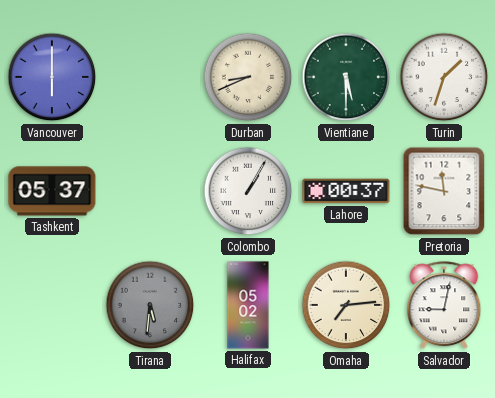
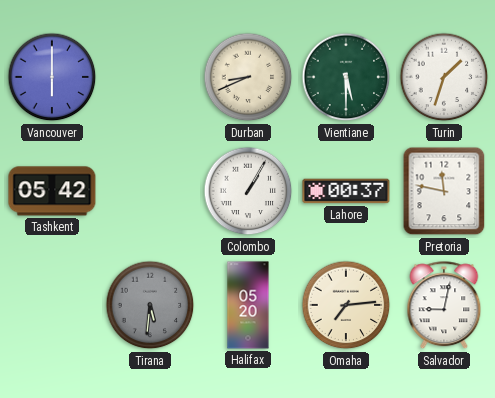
Tashkent: 05:37 -> 05:42
Halifax: 05:02 -> 05:20
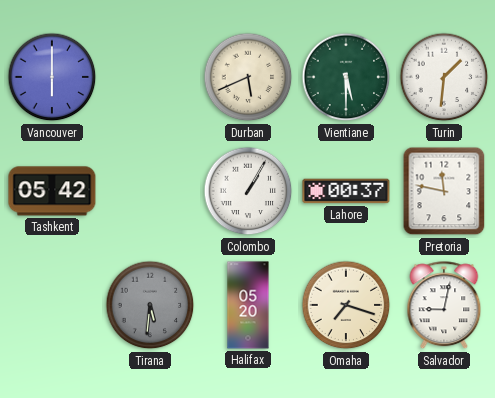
Durban: 8:41 -> 5:41
Turin: 1:33 -> 1:31
Omaha: 7:14 -> 7:18
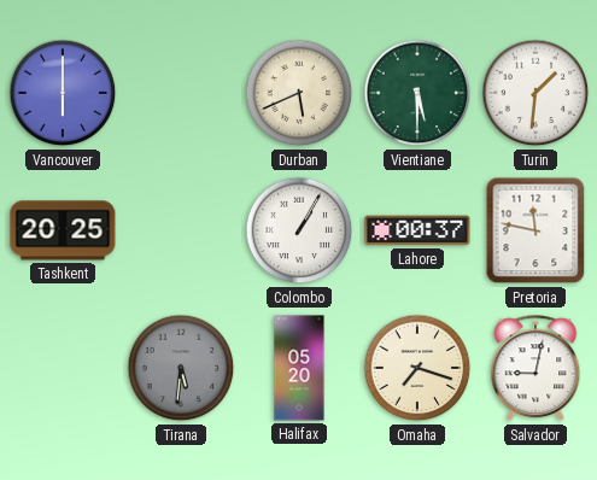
Tashkent: 05:42 -> 20:25
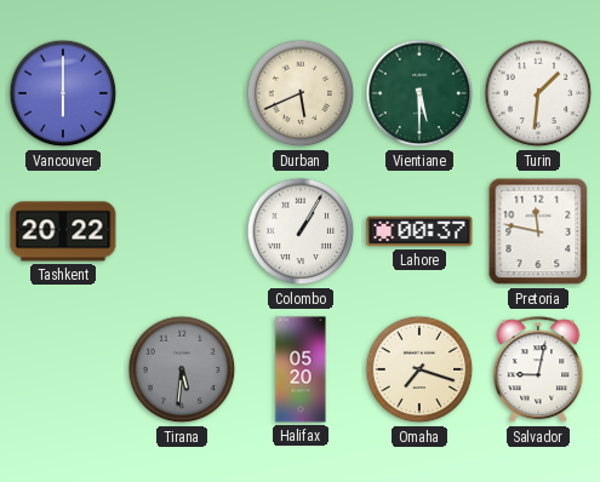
Tashkent: 20:25 -> 20:22
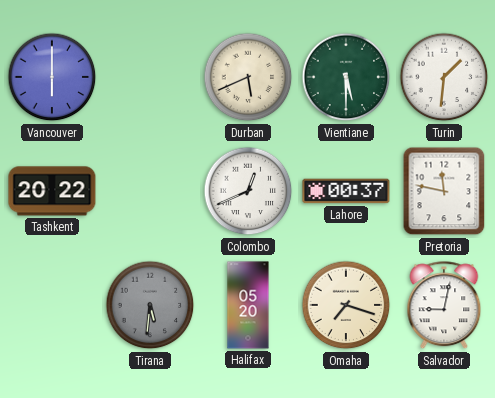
Colombo: 1:05 -> 12:41
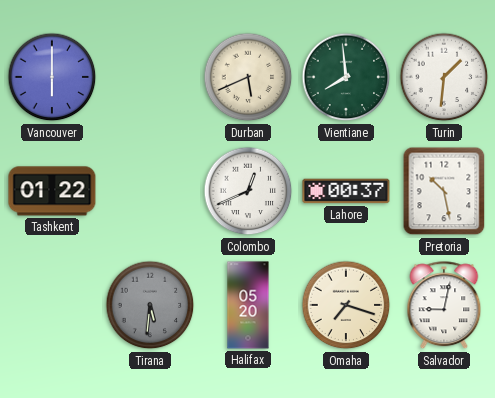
Vientiane: 5:30 -> 7:59
Tashkent: 20:22 -> 01:22
Pretoria: 11:47 -> 10:28
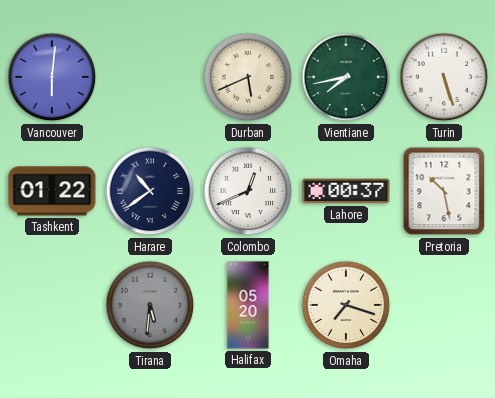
Vancouver: 6:00 -> 6:01
Vientiane: 7:59 -> 7:43
Turin: 1:31 -> 5:27
Harare: none -> 10:39
Salvador: 9:02 -> none
